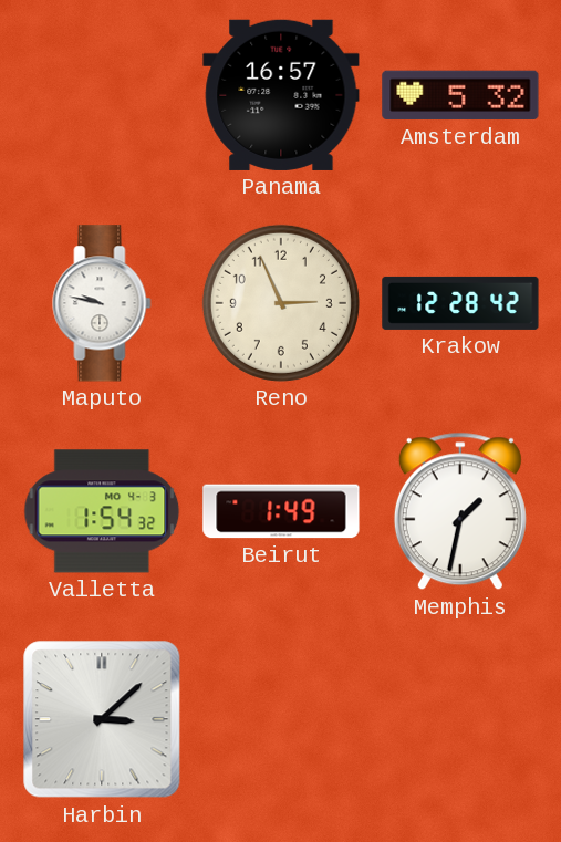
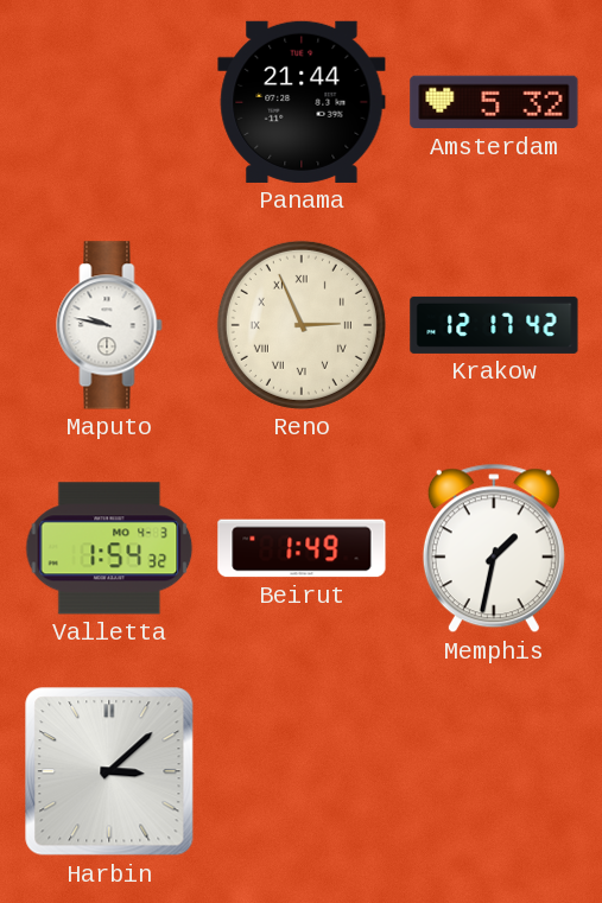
Panama: 16:57 -> 21:44
Reno numerals: Arabic -> Roman
Krakow: 12:28 -> 12:17
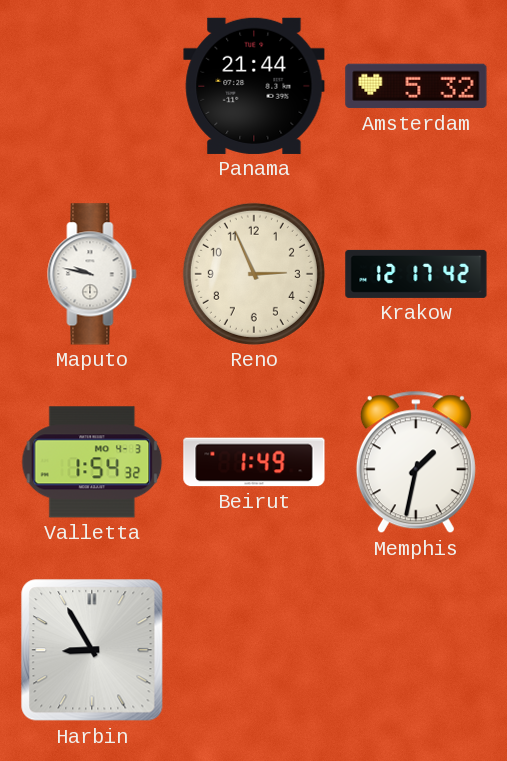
Reno numerals: Roman -> Arabic
Harbin: 3:08 -> 8:55
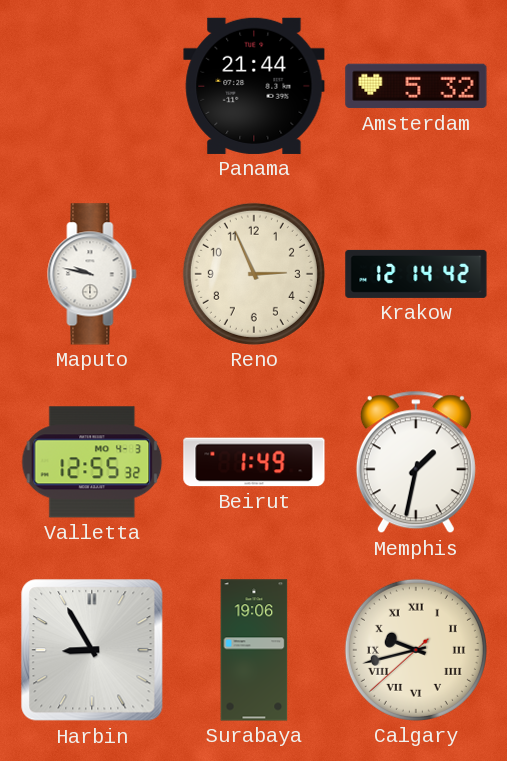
Krakow: 12:17 -> 12:14
Valletta: 1:54 -> 12:55
Surabaya: none -> 19:06
Calgary: none -> 9:42
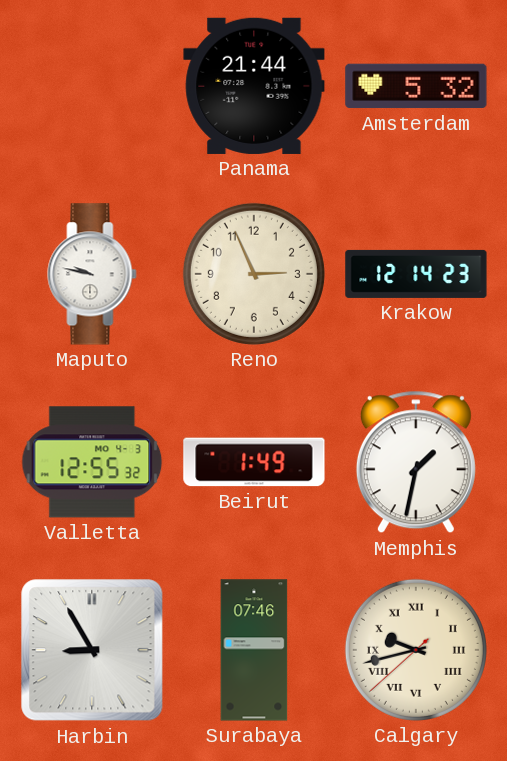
Krakow: 12:14:42 -> 12:14:23
Surabaya: 19:06 -> 07:46
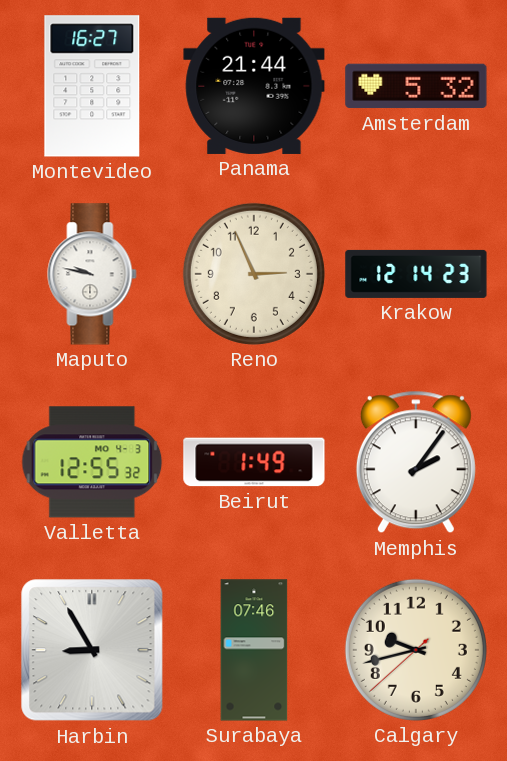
Montevideo: none -> 16:27
Memphis: 1:32 -> 2:06
Calgary numerals: Roman -> Arabic
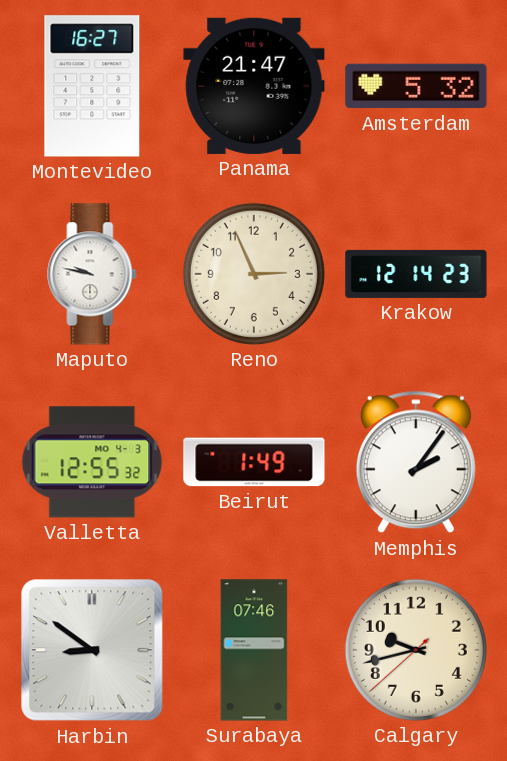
Panama: 21:44 -> 21:47
Harbin: 8:55 -> 8:51
